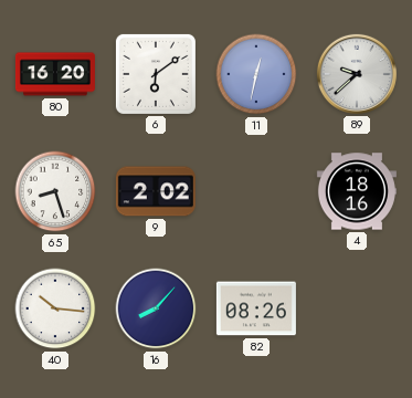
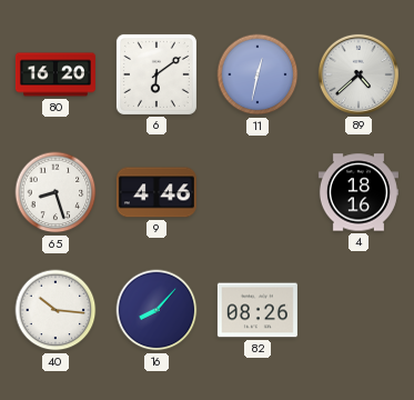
89: 9:38 -> 4:38
9: 2:02 -> 4:46
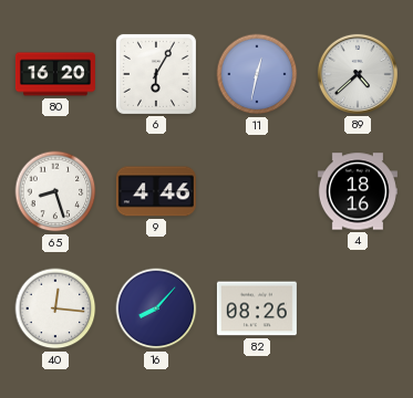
6: 6:09 -> 6:05
40: 10:16 -> 12:16
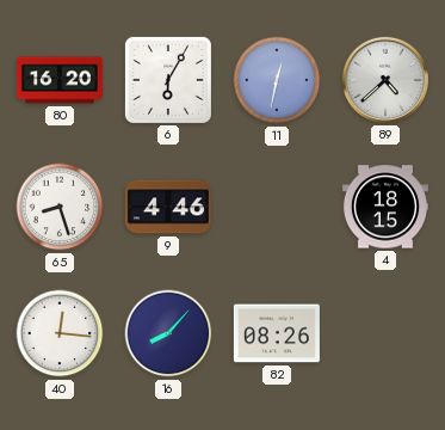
4: 18:16 -> 18:15
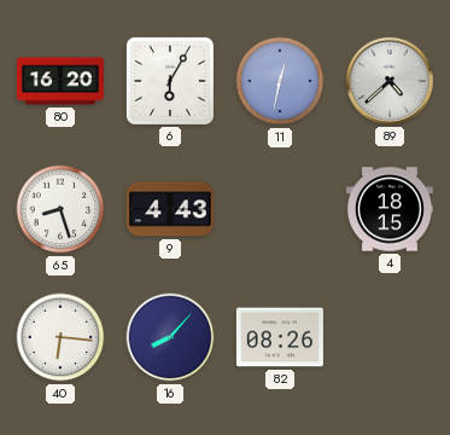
9: 4:46 -> 4:43
40: 12:16 -> 6:16
